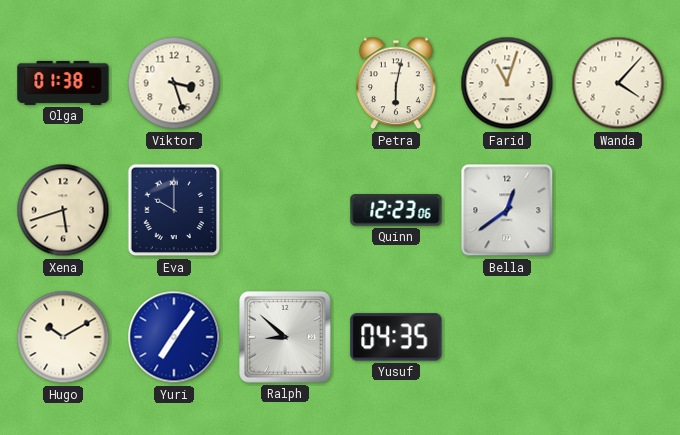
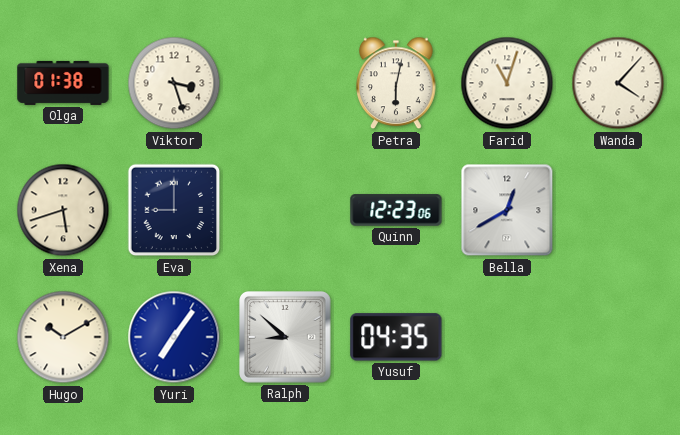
Eva: 10:00 -> 9:00
Bella: 12:39 -> 12:40
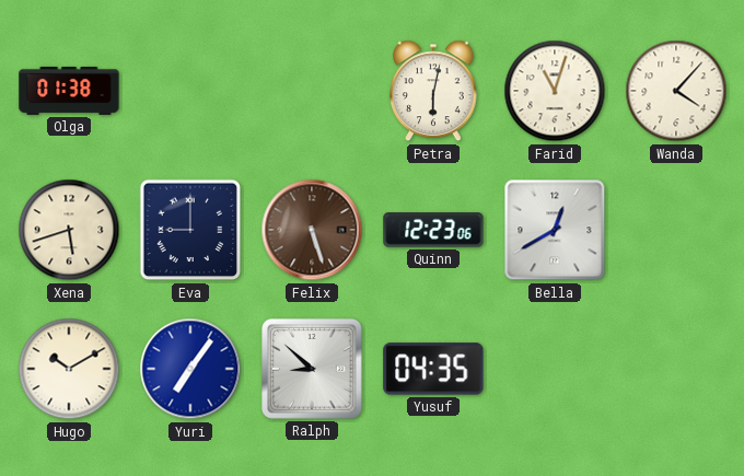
Viktor: 3:27 -> none
Felix: none -> 5:27
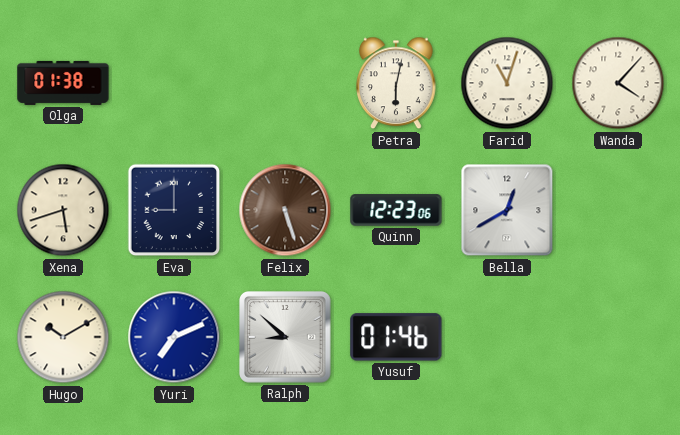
Yuri: 7:06 -> 7:11
Yusuf: 04:35 -> 01:46
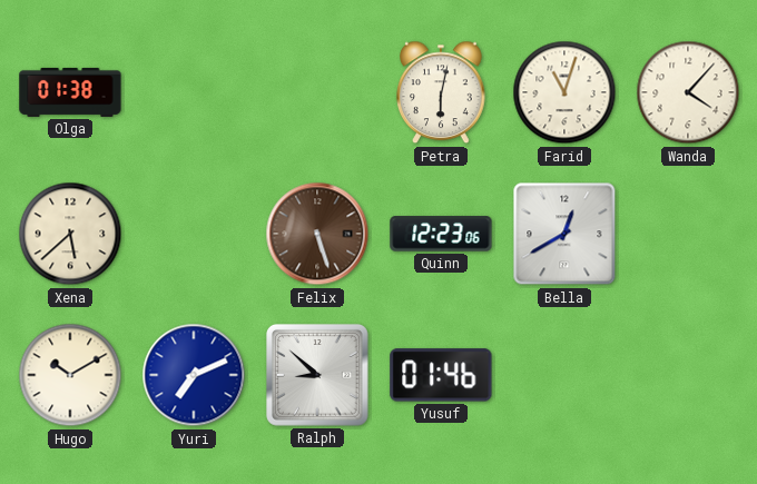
Xena: 5:42 -> 5:38
Eva: 9:00 -> none
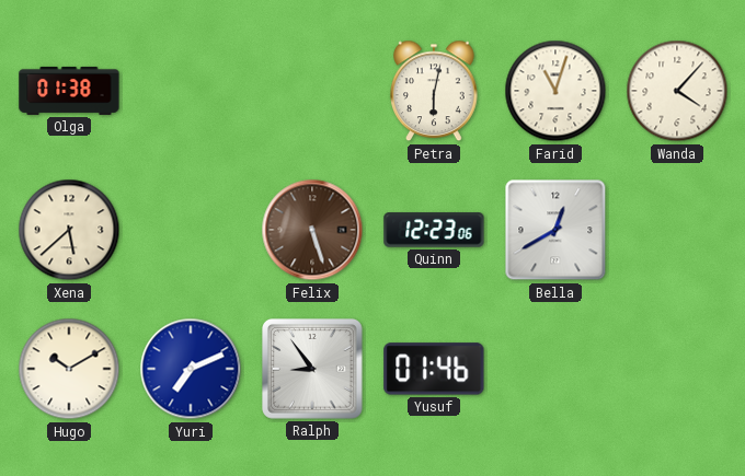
Ralph: 8:52 -> 8:54
